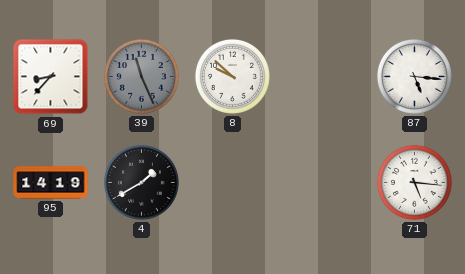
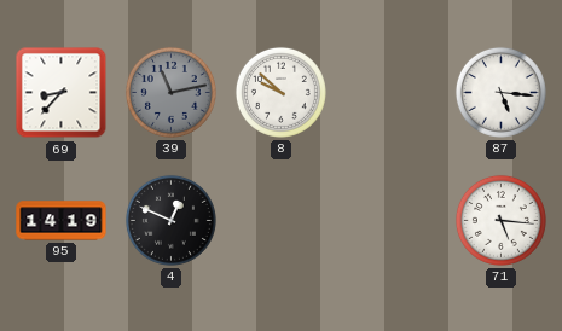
39: 11:26 -> 11:13
4: 1:40 -> 12:49
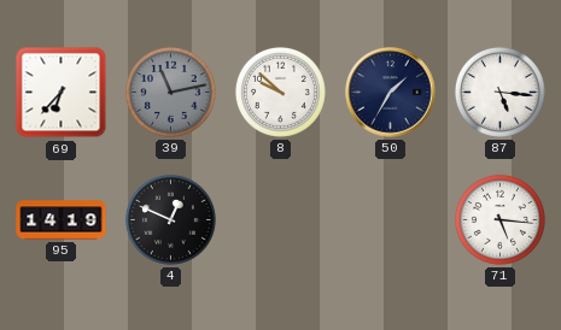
69: 8:37 -> 6:37
50: none -> 1:35
